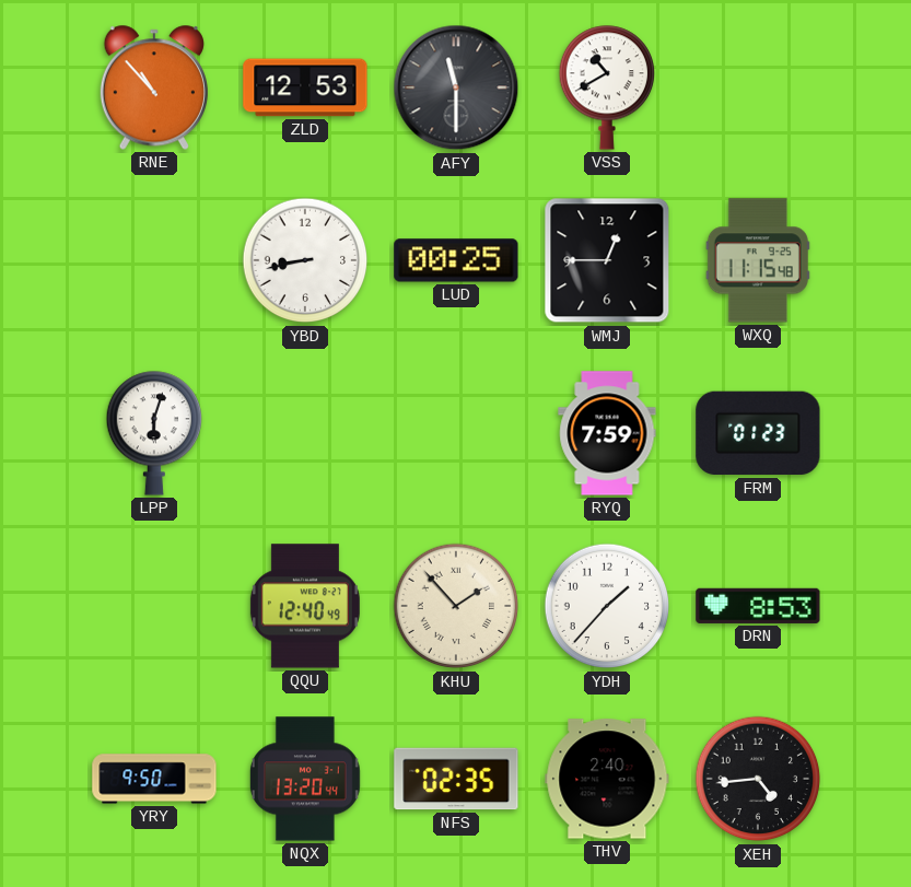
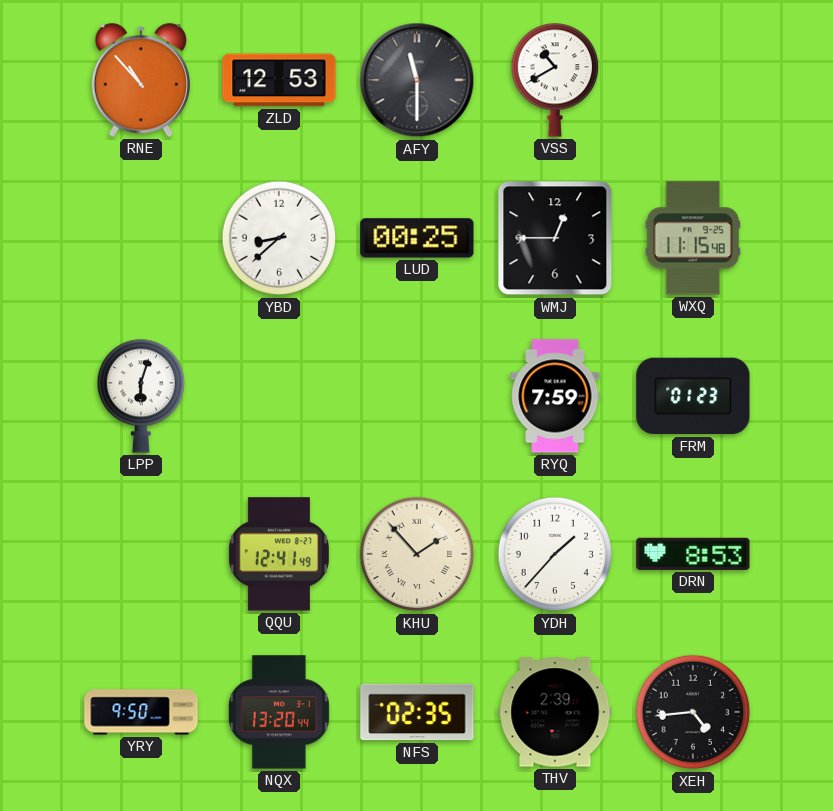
YBD: 8:43 -> 8:38
QQU: 12:40 -> 12:41
THV: 2:40 -> 2:39
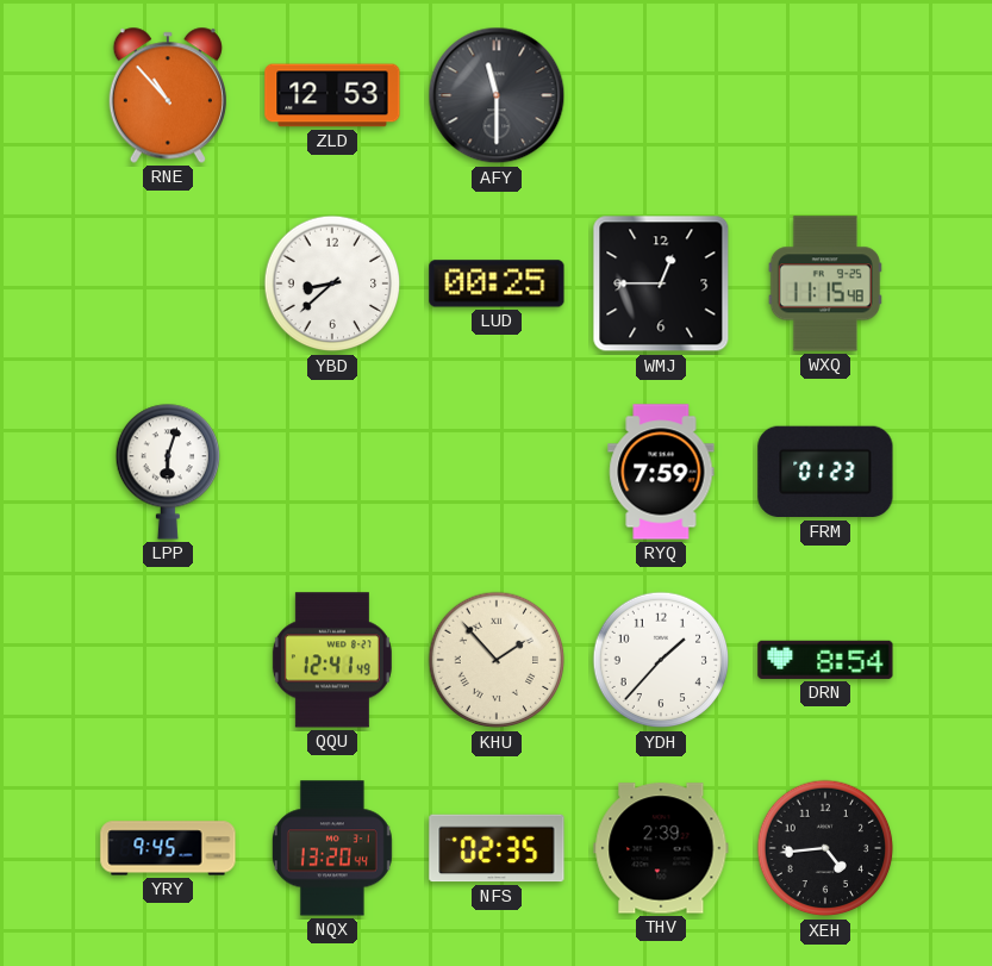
VSS: 10:40 -> none
DRN: 8:53 -> 8:54
YRY: 9:50 -> 9:45
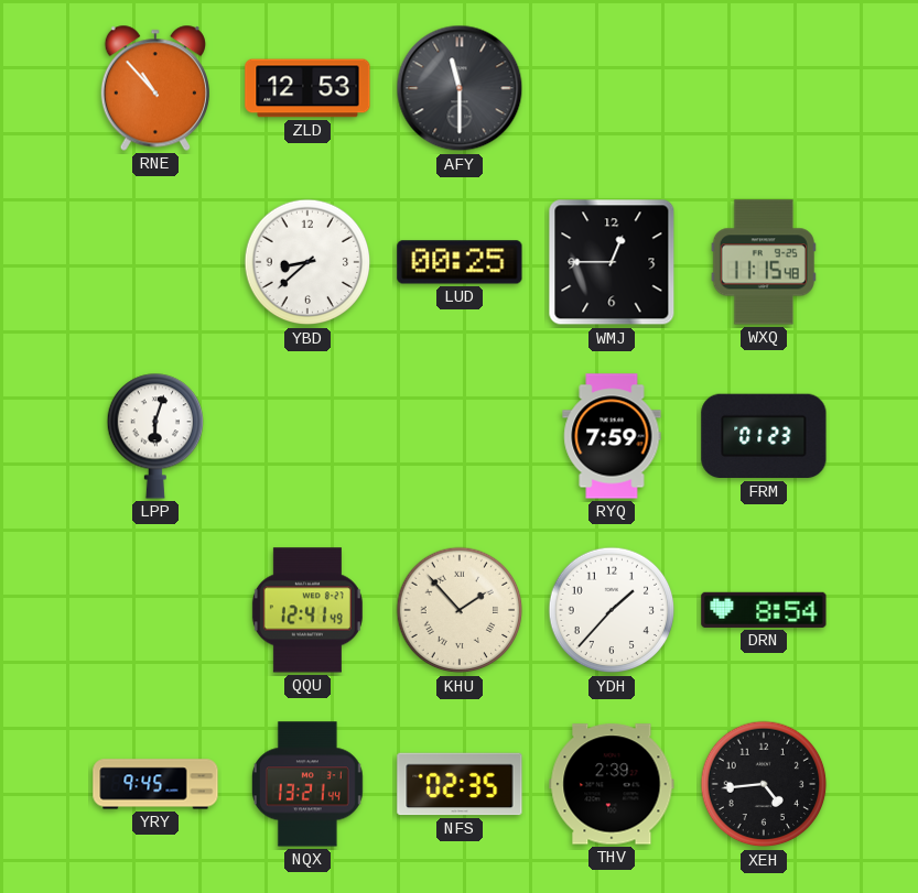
NQX: 13:20 -> 13:21
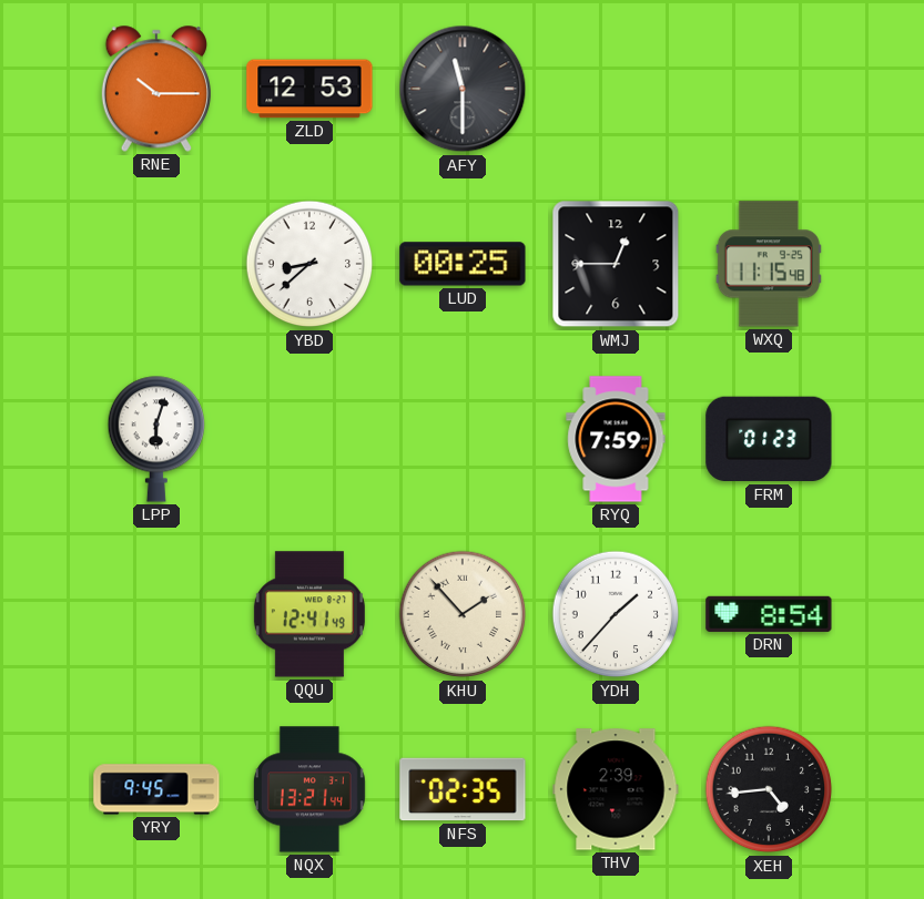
RNE: 10:53 -> 10:15
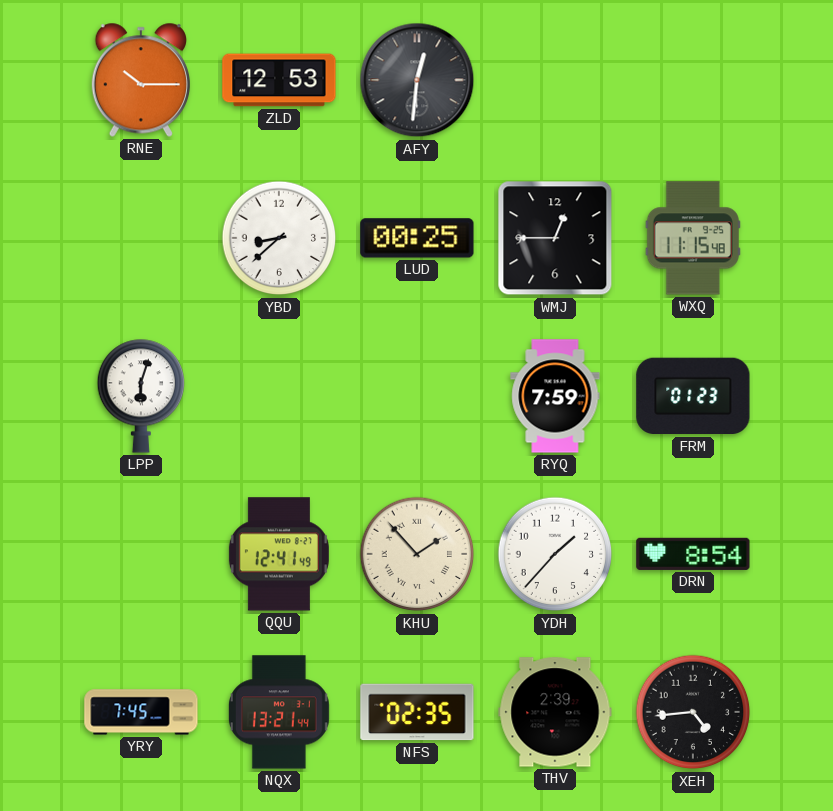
AFY: 11:30 -> 12:31
YRY: 9:45 -> 7:45
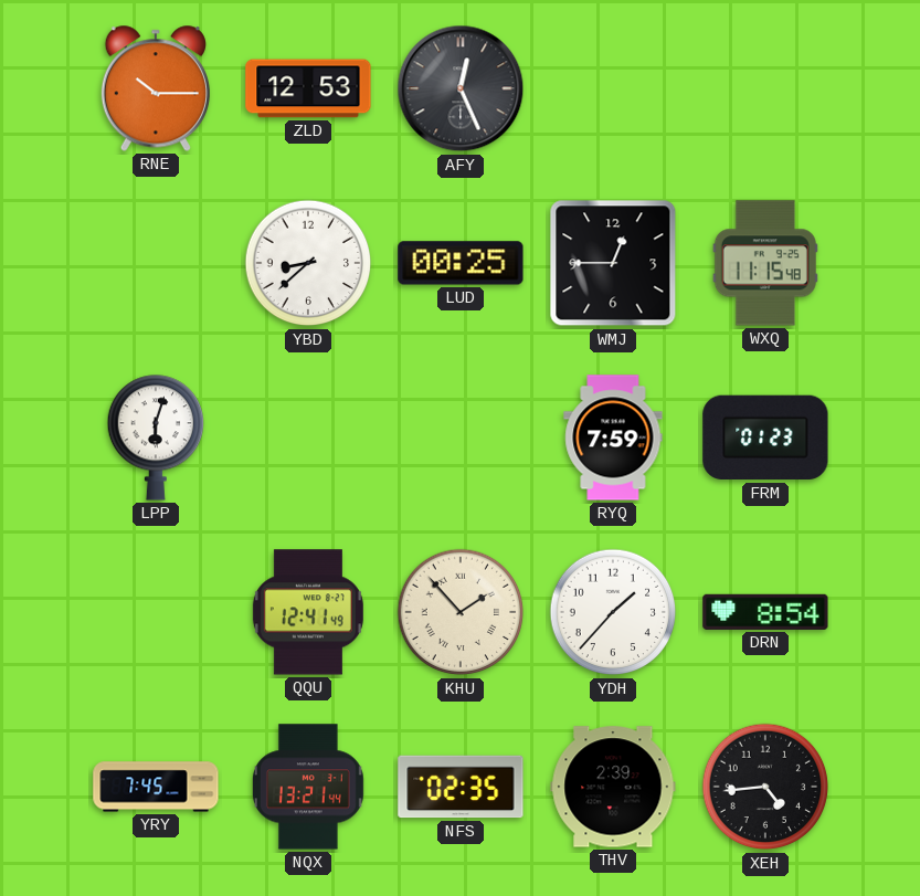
AFY: 12:31 -> 12:26
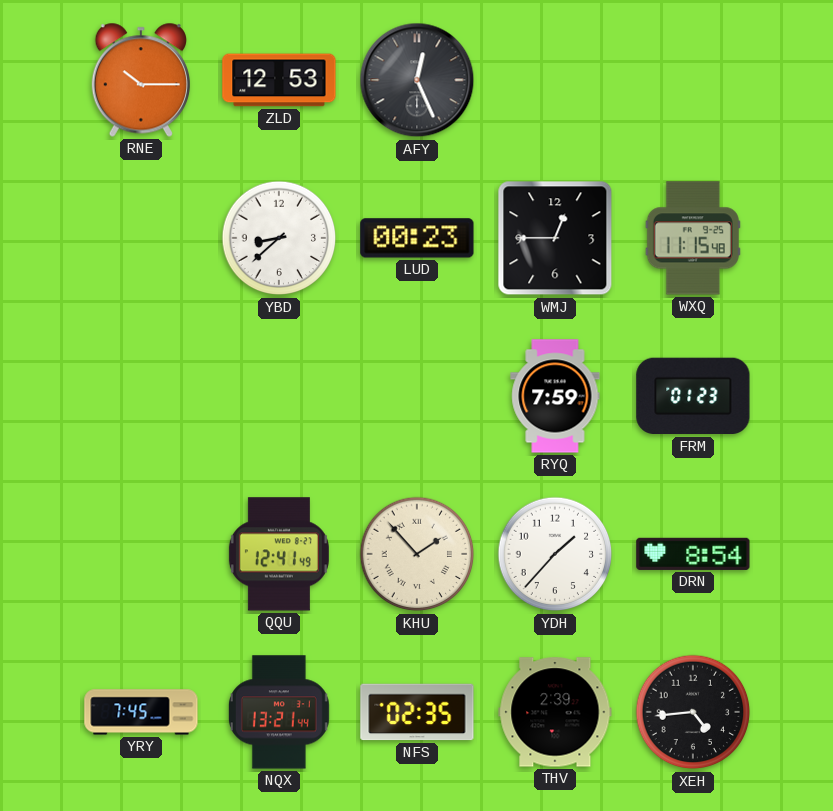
LUD: 00:25 -> 00:23
LPP: 6:03 -> none
